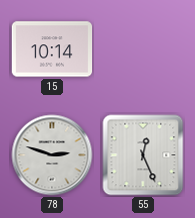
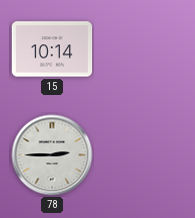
78: 2:48 -> 2:45
55: 12:26 -> none
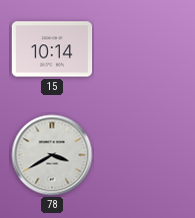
78: 2:45 -> 3:40
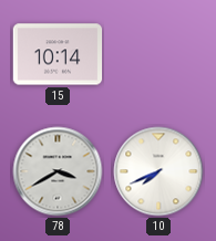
10: none -> 7:41
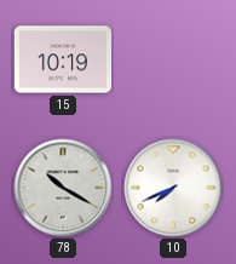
15: 10:14 -> 10:19
78: 3:40 -> 10:20
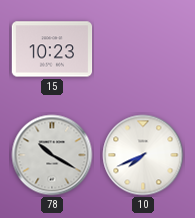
15: 10:19 -> 10:23
